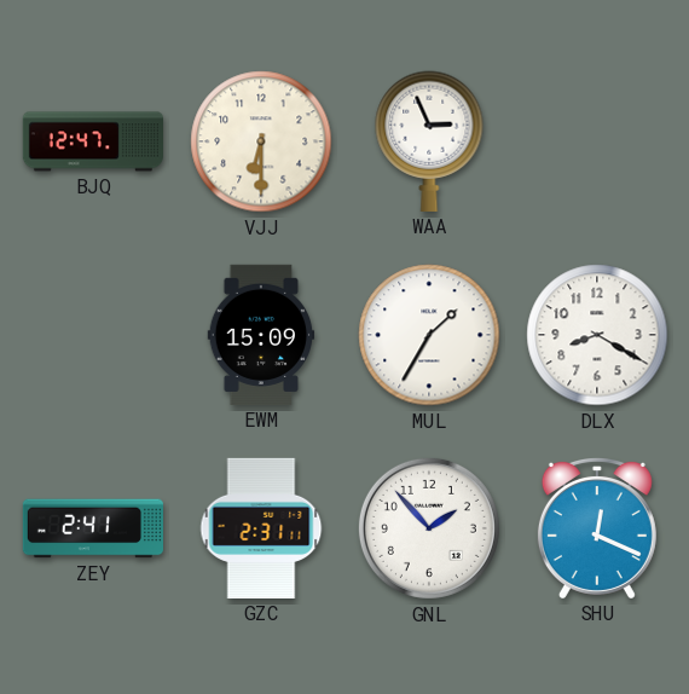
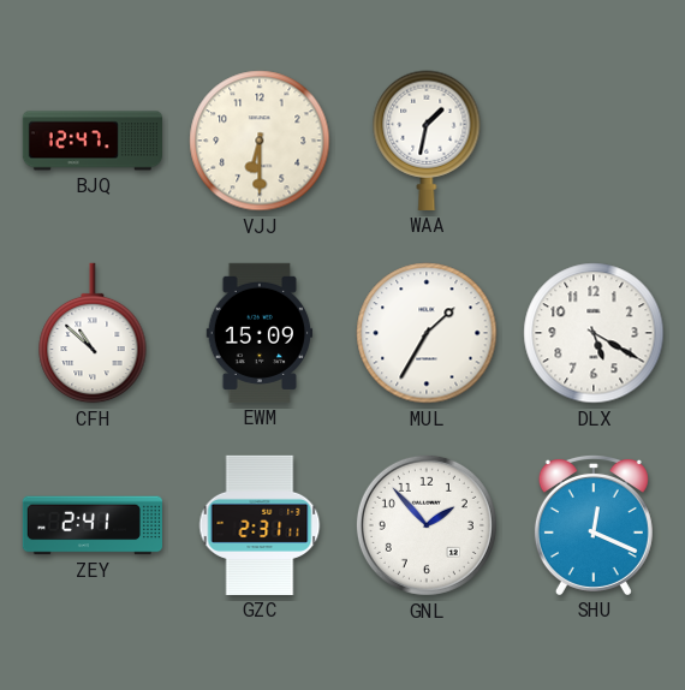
WAA: 2:56 -> 1:32
CFH: none -> 10:52
DLX: 8:20 -> 5:20
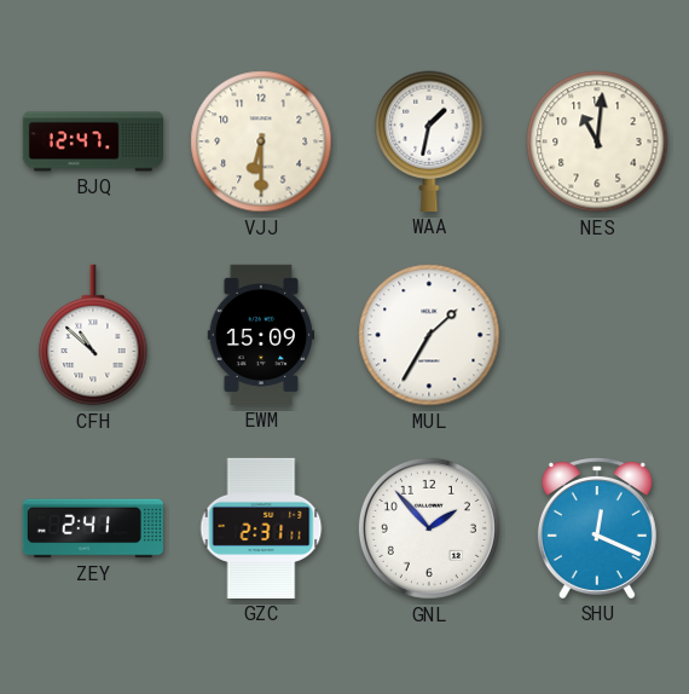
NES: none -> 11:01
DLX: 5:20 -> none
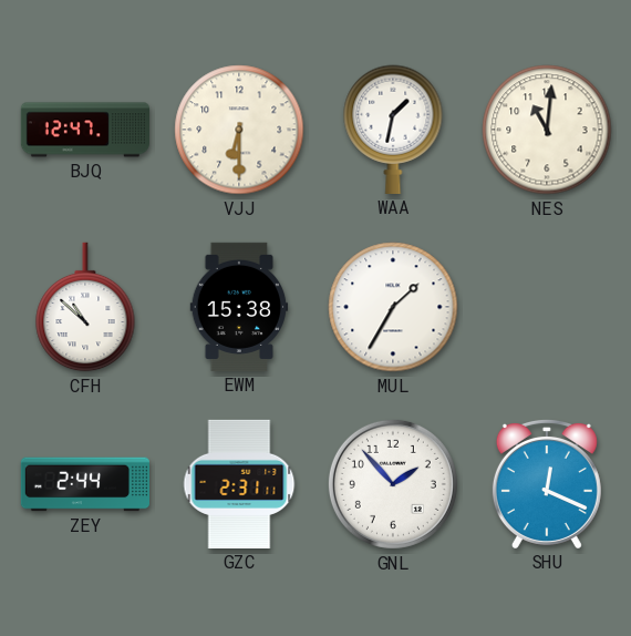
EWM: 15:09 -> 15:38
ZEY: 2:41 -> 2:44
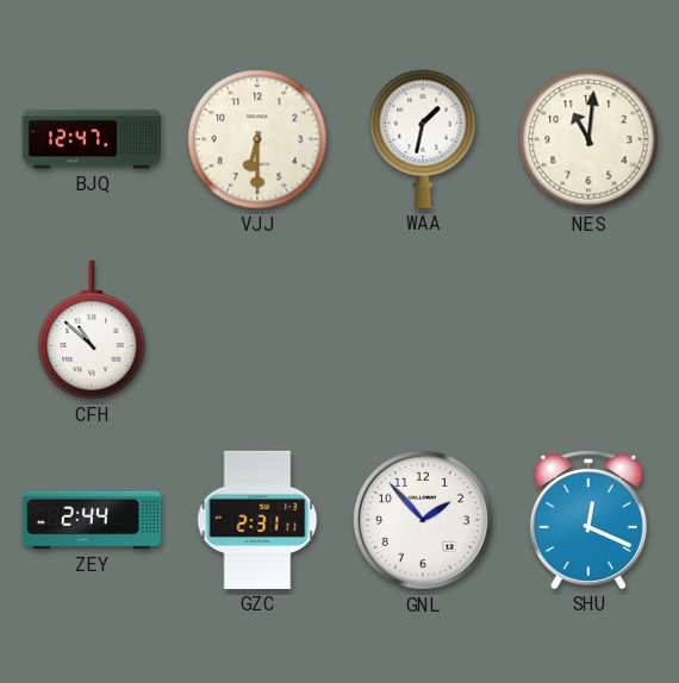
EWM: 15:38 -> none
MUL: 1:35 -> none
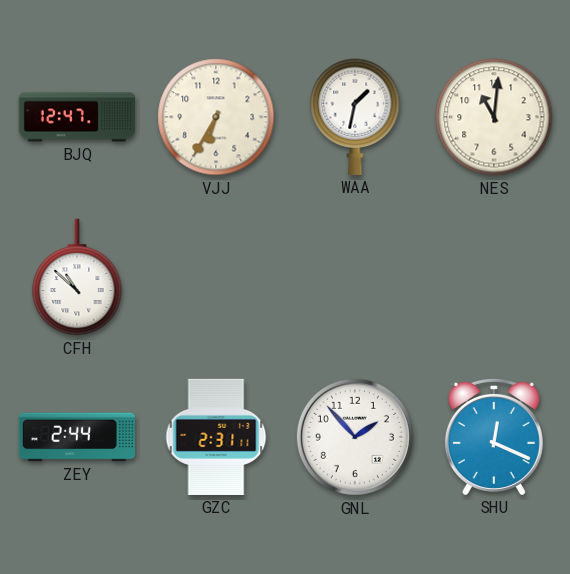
VJJ: 6:30 -> 6:35
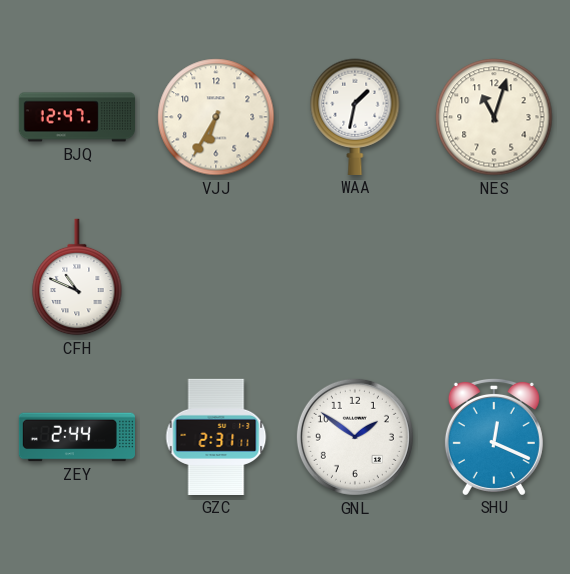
NES: 11:01 -> 11:03
CFH: 10:52 -> 10:49
GNL: 1:53 -> 1:51
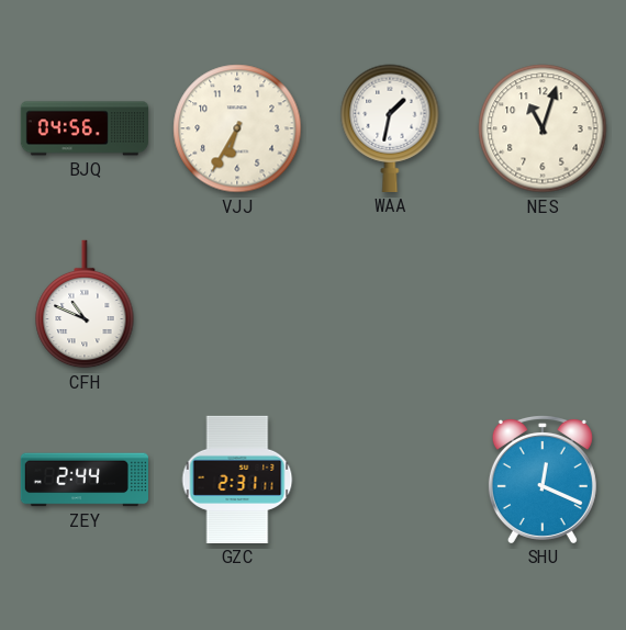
BJQ: 12:47 -> 04:56
GNL: 1:51 -> none
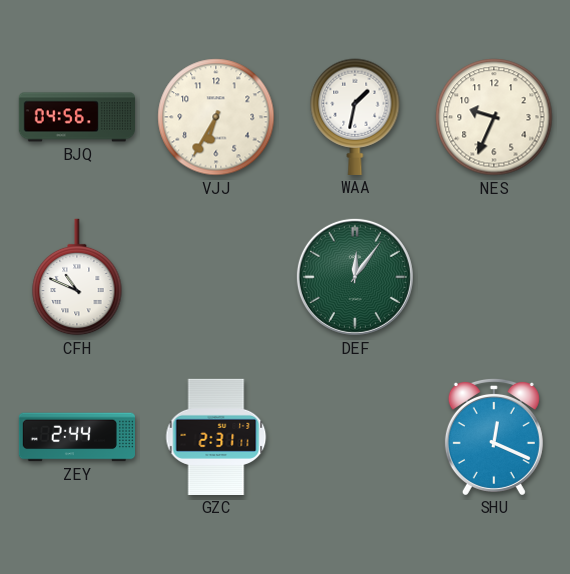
NES: 11:03 -> 9:34
DEF: none -> 12:06
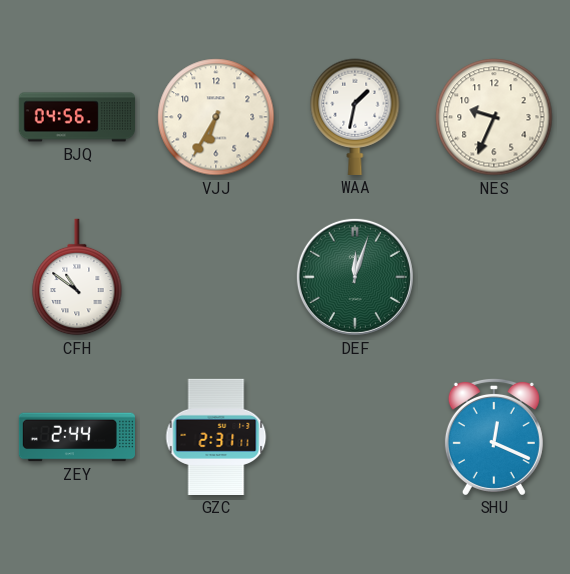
CFH: 10:49 -> 10:51
DEF: 12:06 -> 12:03
